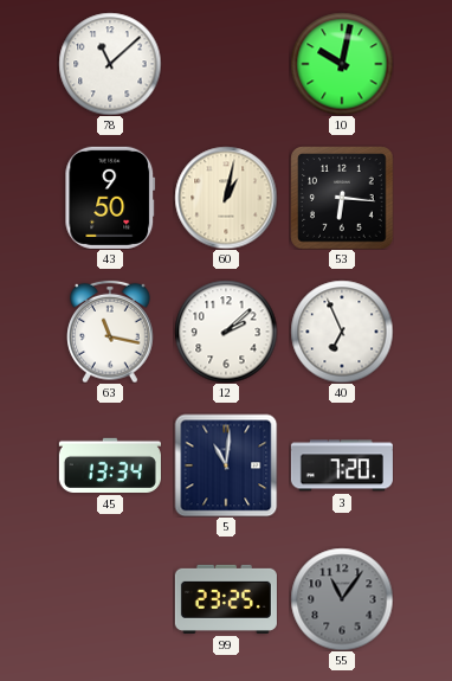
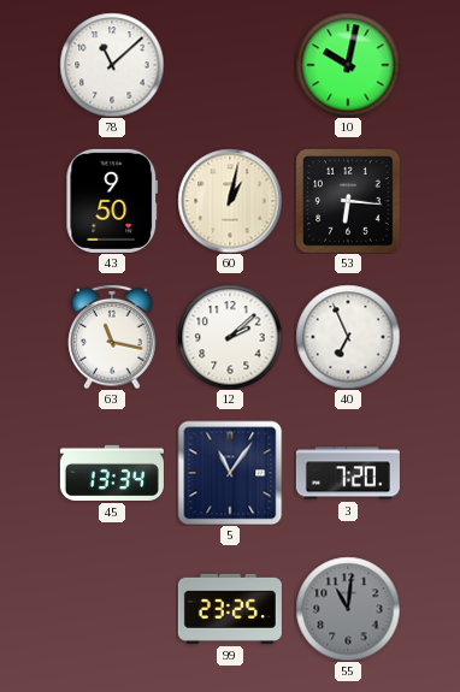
5: 11:01 -> 11:06
55: 11:06 -> 11:01
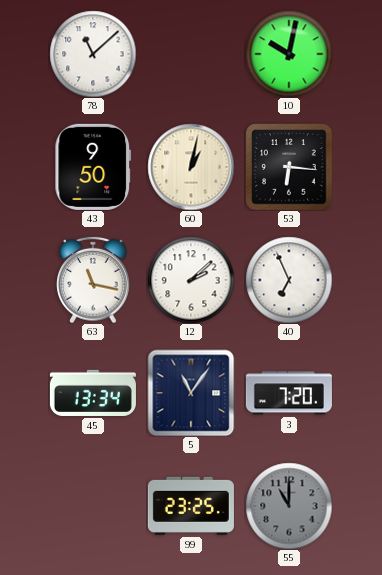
55: 11:01 -> 11:00
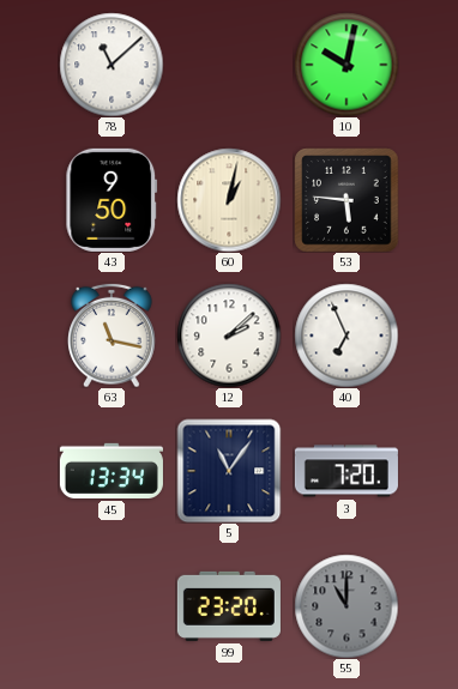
53: 6:16 -> 5:46
99: 23:25 -> 23:20
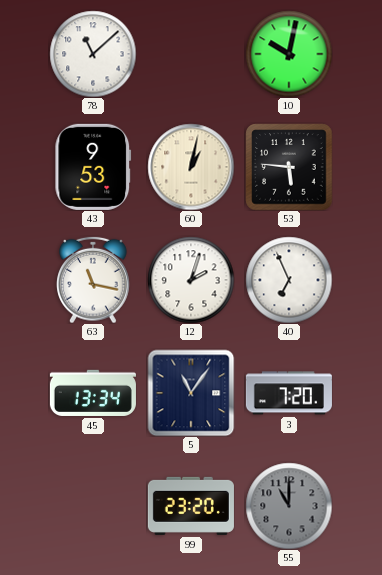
43: 9:50 -> 9:53
12: 2:08 -> 2:03
